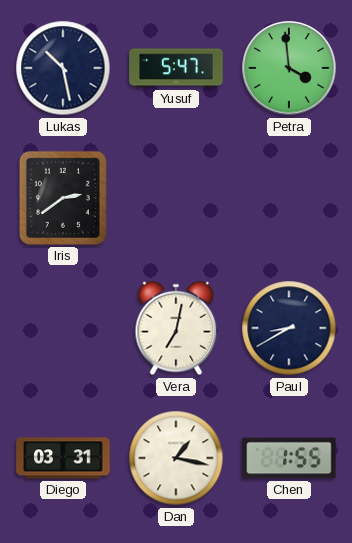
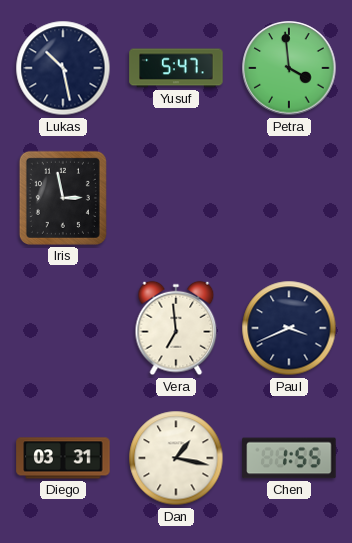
Iris: 2:39 -> 2:58
Vera: 7:02 -> 6:59
Paul: 8:40 -> 3:41
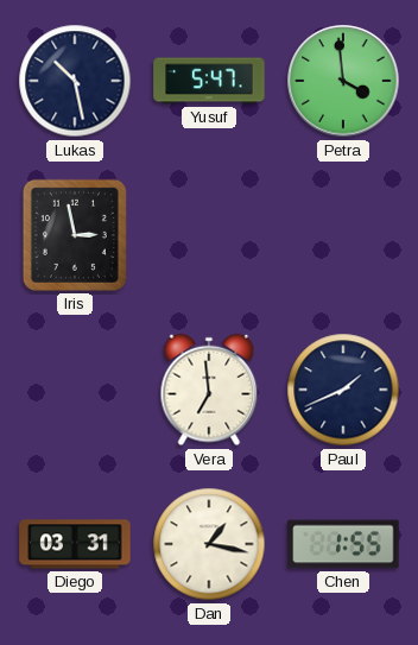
Paul: 3:41 -> 1:41
